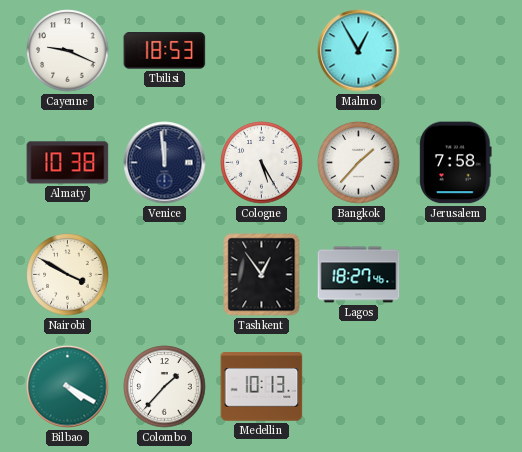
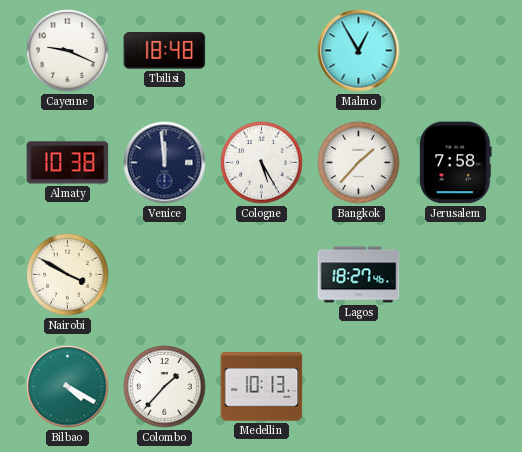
Tbilisi: 18:53 -> 18:48
Tashkent: 12:54 -> none
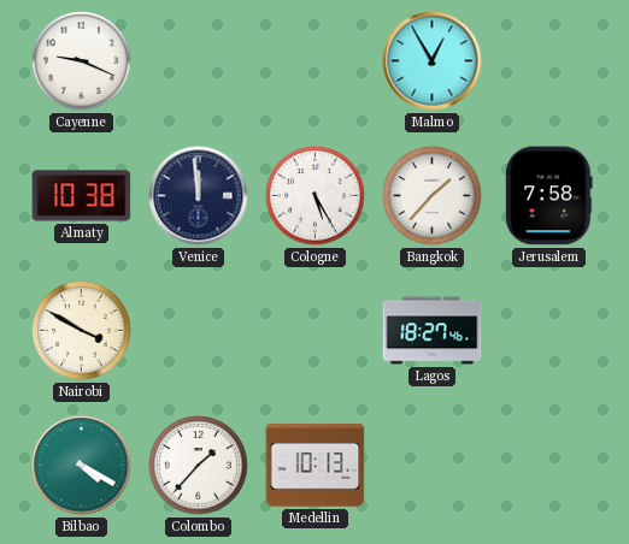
Tbilisi: 18:48 -> none
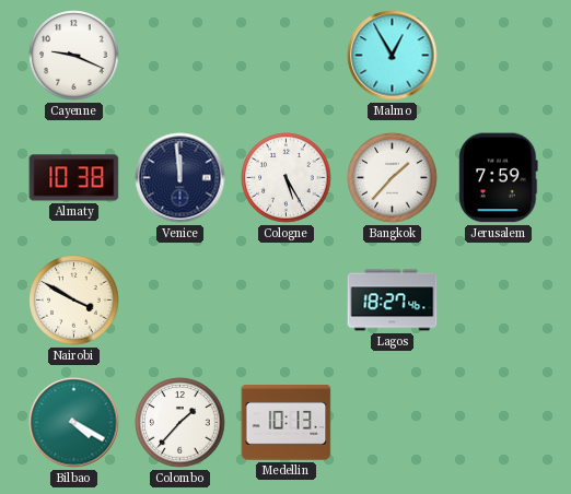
Jerusalem: 7:58 -> 7:59
